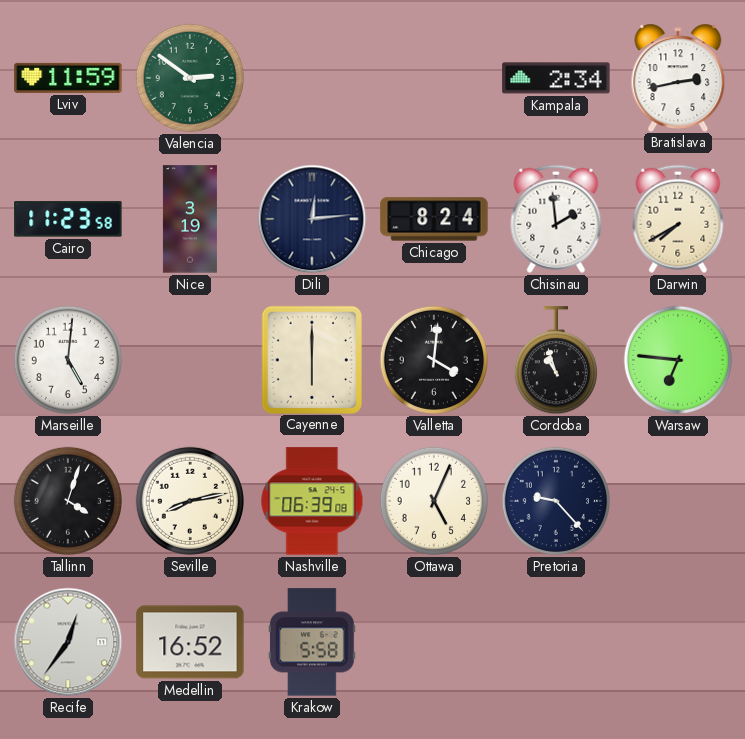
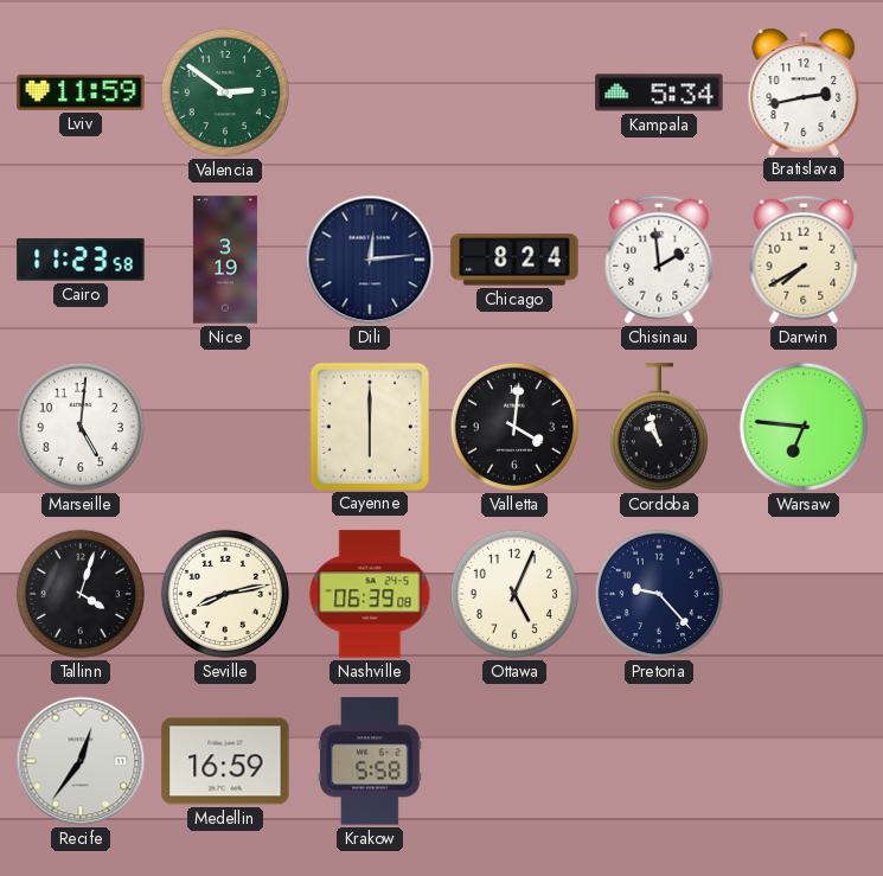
Kampala: 2:34 -> 5:34
Medellin: 16:52 -> 16:59
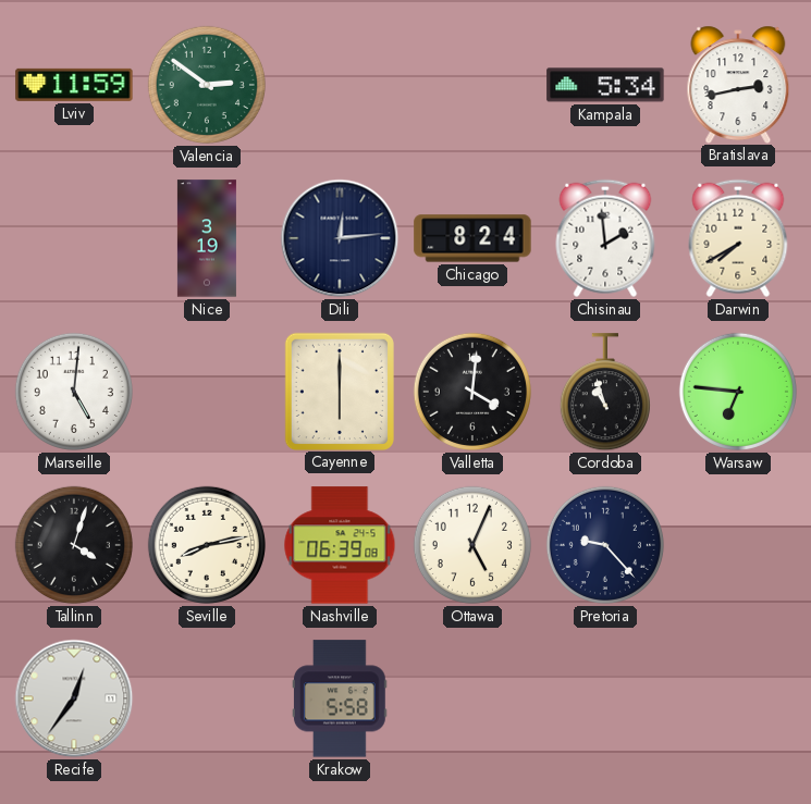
Cairo: 11:23 -> none
Medellin: 16:59 -> none
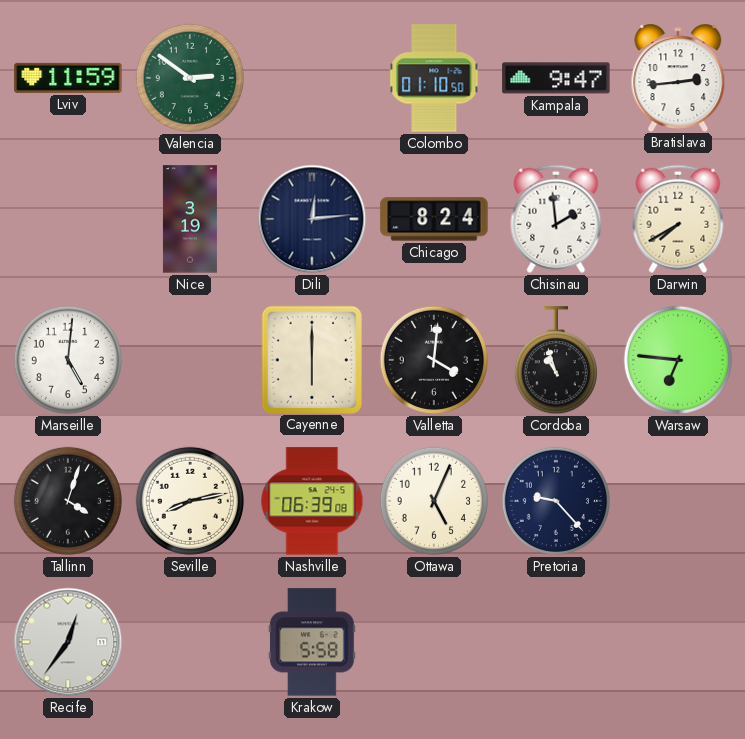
Colombo: none -> 01:10
Kampala: 5:34 -> 9:47
Bratislava: 2:43 -> 2:44
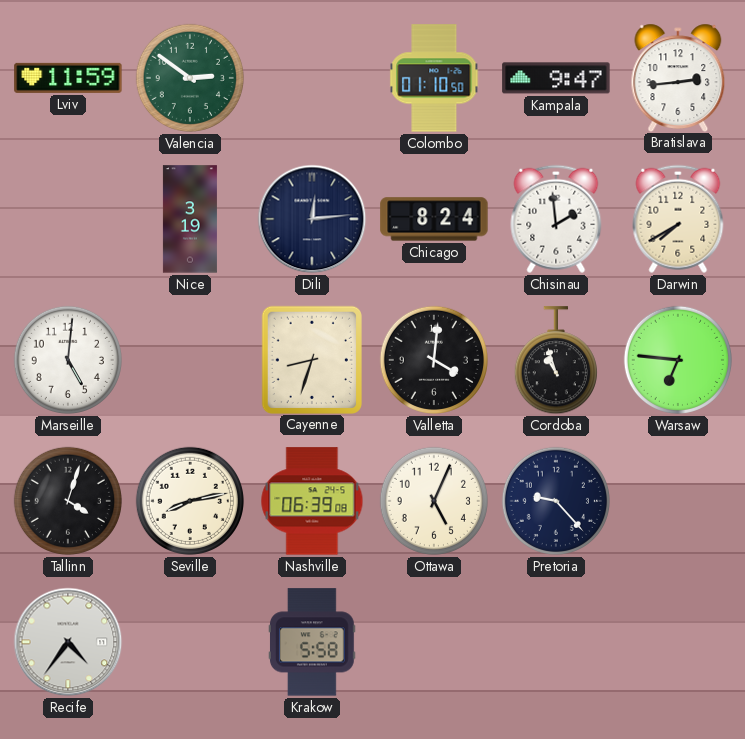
Cayenne: 6:00 -> 8:33
Recife: 12:36 -> 4:36
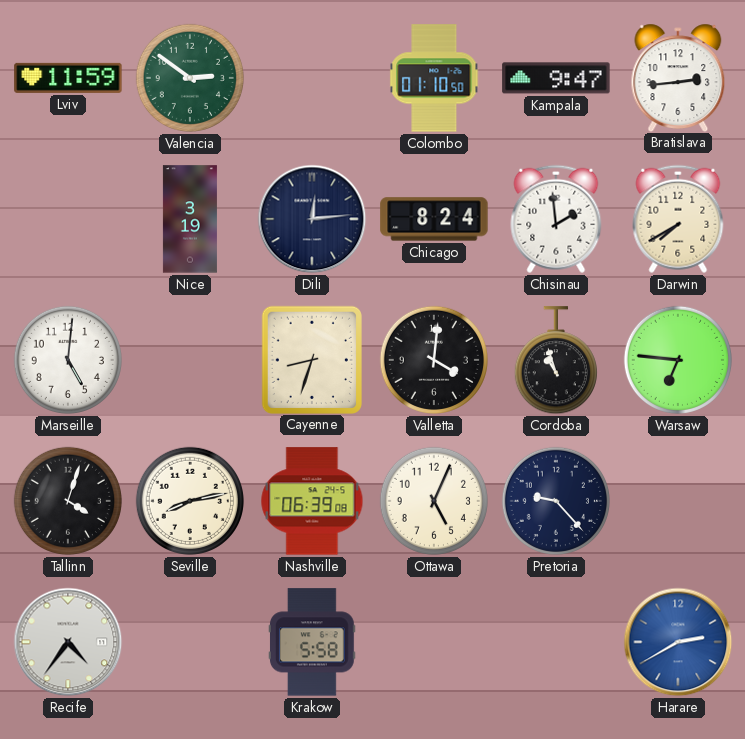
Harare: none -> 2:40
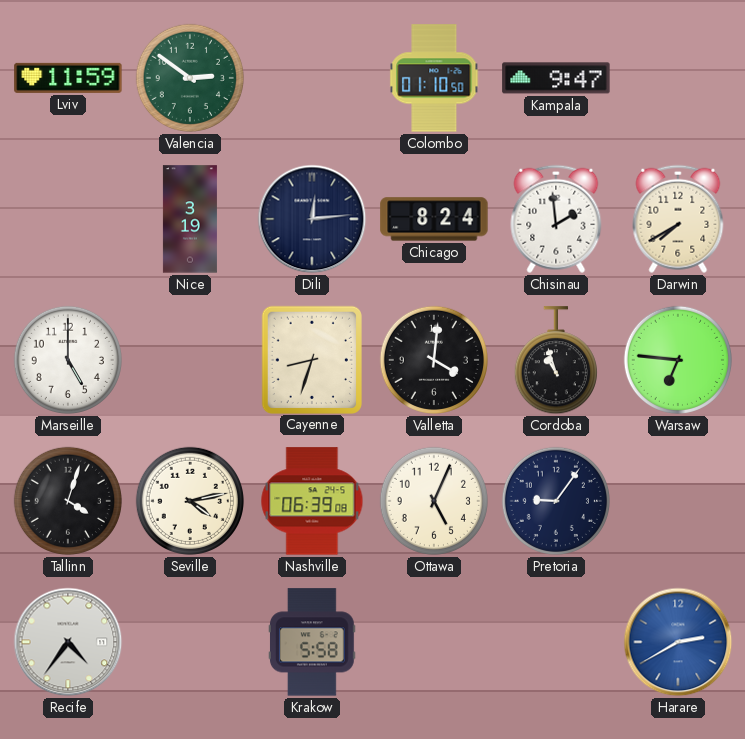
Bratislava: 2:44 -> none
Marseille: 5:01 -> 5:00
Seville: 8:13 -> 4:13
Pretoria: 9:23 -> 9:06
